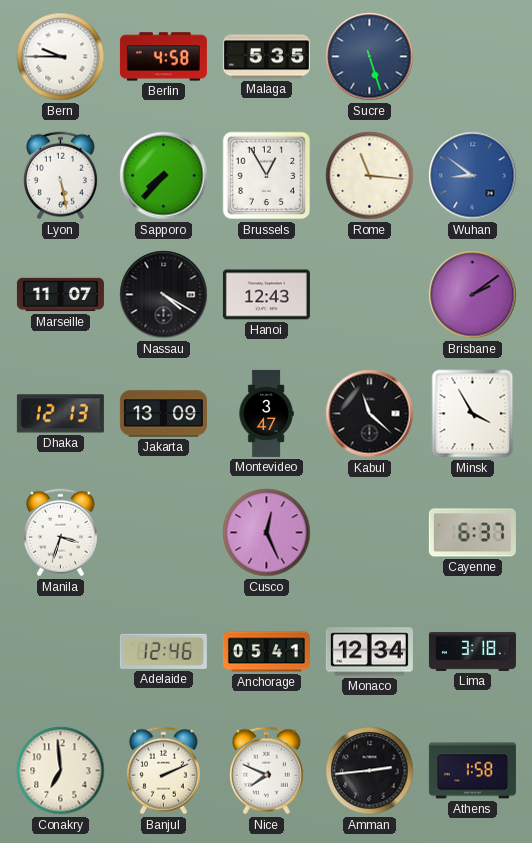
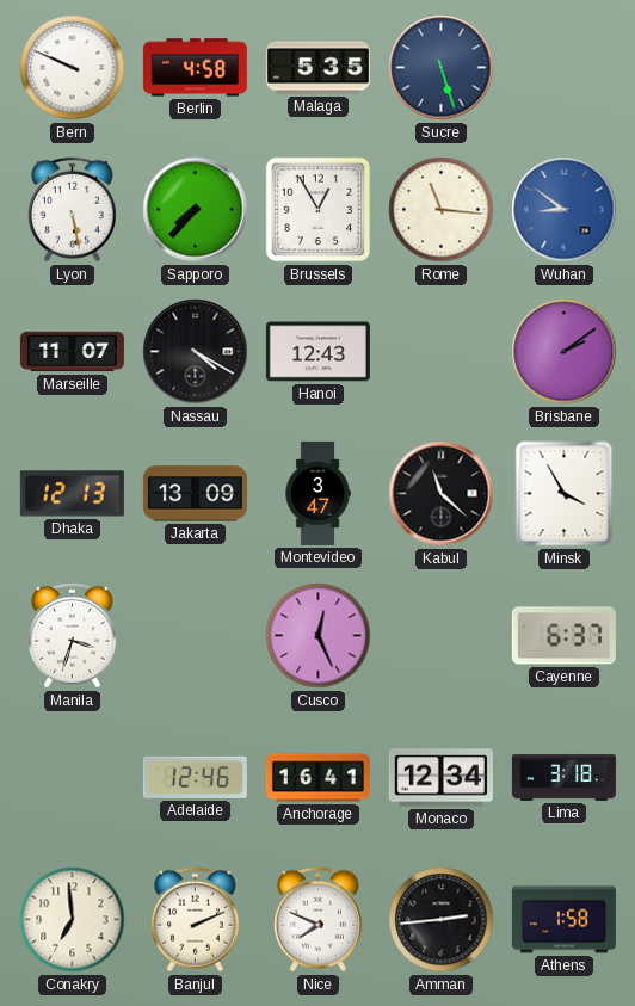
Bern: 9:45 -> 9:49
Anchorage: 05:41 -> 16:41
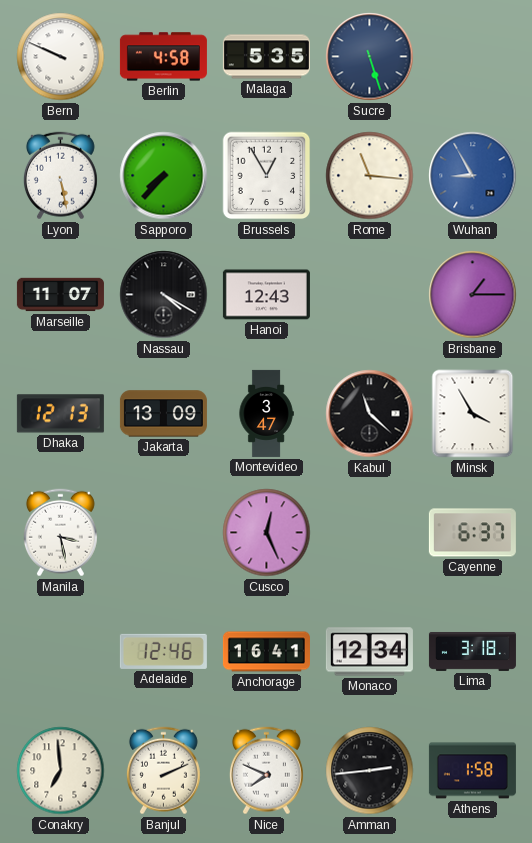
Wuhan: 8:51 -> 8:55
Brisbane: 2:09 -> 1:15
Manila: 3:33 -> 3:28
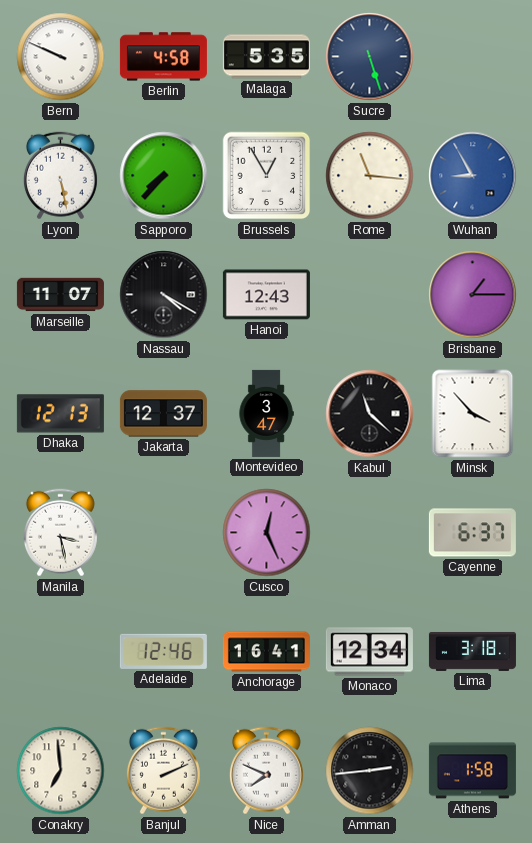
Jakarta: 13:09 -> 12:37
Minsk: 3:55 -> 3:53
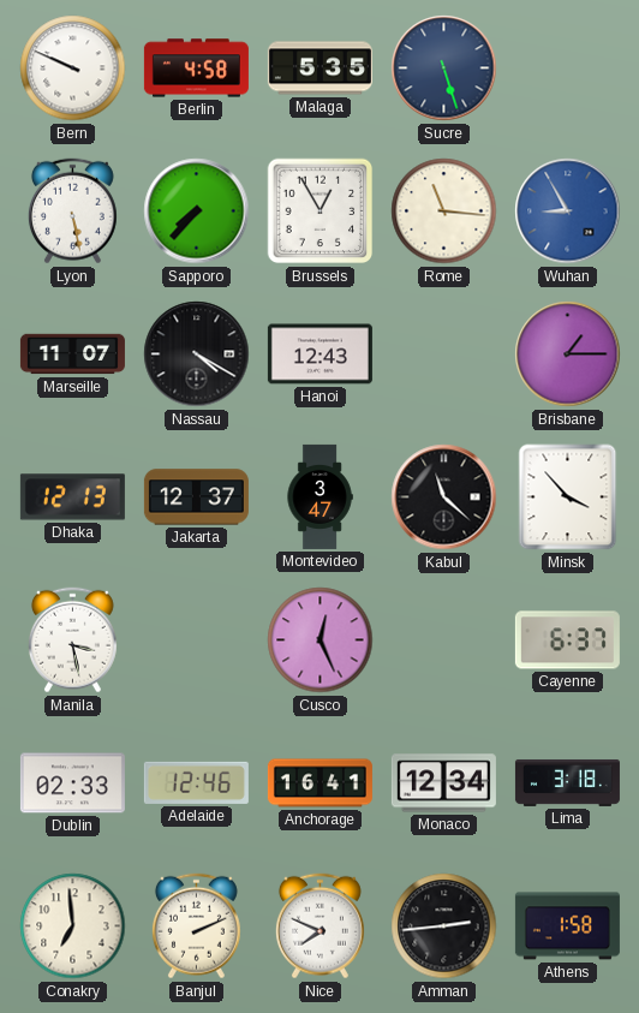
Dublin: none -> 02:33
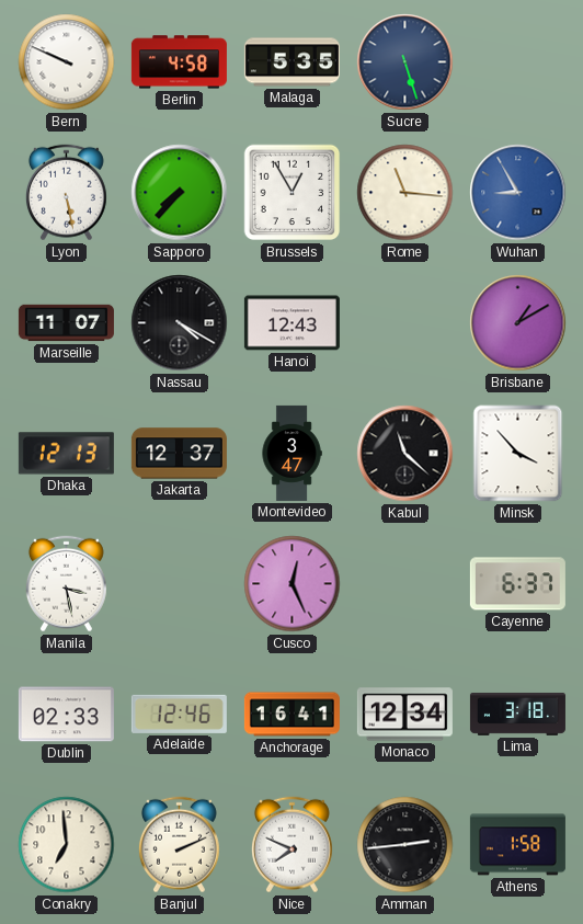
Brisbane: 1:15 -> 1:10
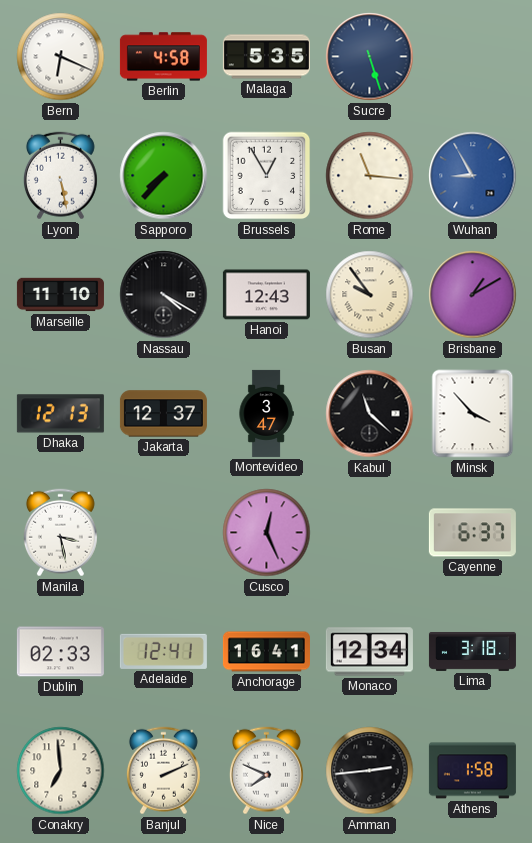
Bern: 9:49 -> 6:19
Marseille: 11:07 -> 11:10
Busan: none -> 9:54
Adelaide: 12:46 -> 12:41
